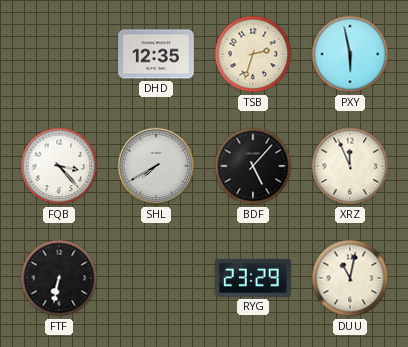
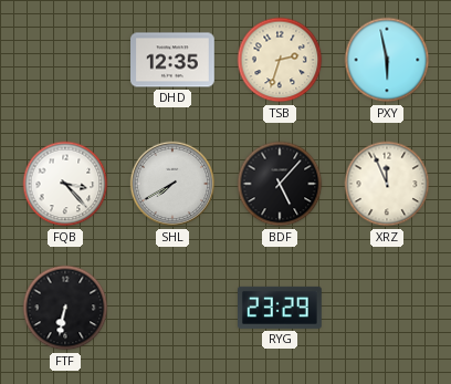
DUU: 11:02 -> none
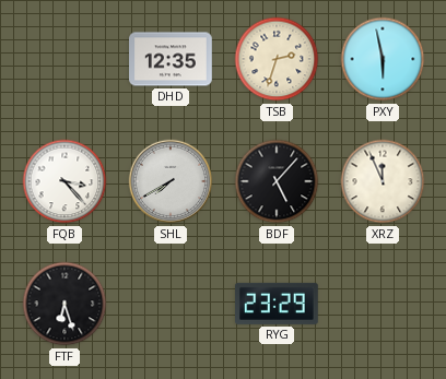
FTF: 6:32 -> 6:27
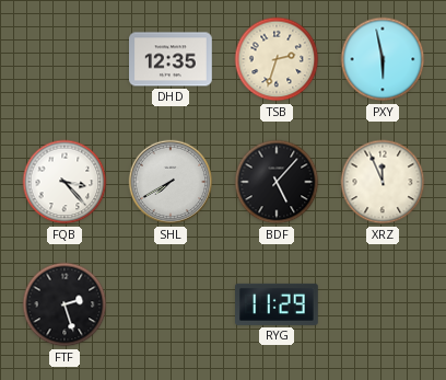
FTF: 6:27 -> 2:27
RYG: 23:29 -> 11:29
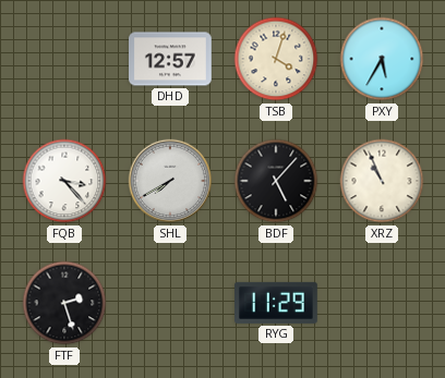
DHD: 12:35 -> 12:57
TSB: 2:33 -> 4:03
PXY: 5:58 -> 5:35
XRZ: 11:56 -> 10:56
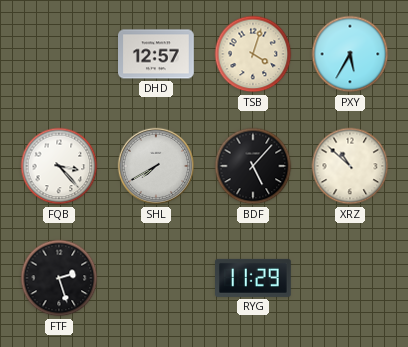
XRZ: 10:56 -> 10:52
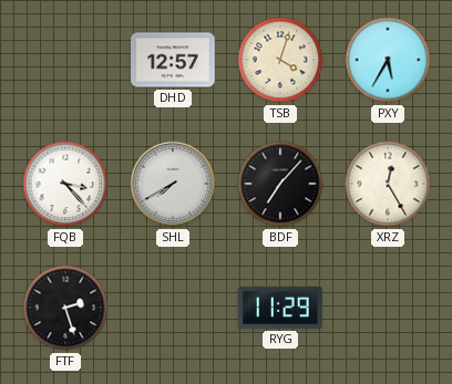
BDF: 5:07 -> 7:07
XRZ: 10:52 -> 12:25
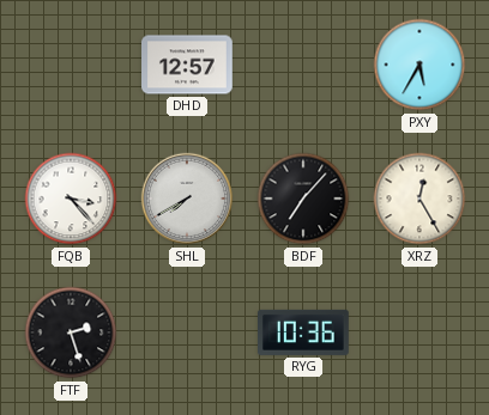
TSB: 4:03 -> none
RYG: 11:29 -> 10:36
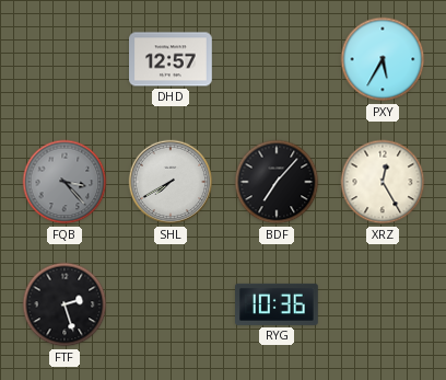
FQB dial: white -> grey
